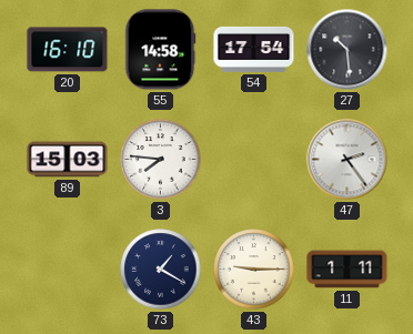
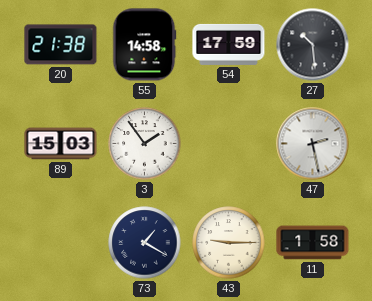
20: 16:10 -> 21:38
54: 17:54 -> 17:59
3: 7:46 -> 1:54
47: 2:24 -> 2:28
11: 1:11 -> 1:58
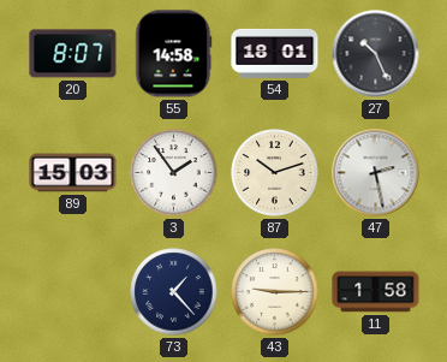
20: 21:38 -> 8:07
54: 17:59 -> 18:01
27: 10:29 -> 10:26
87: none -> 10:12
73: 1:20 -> 1:23
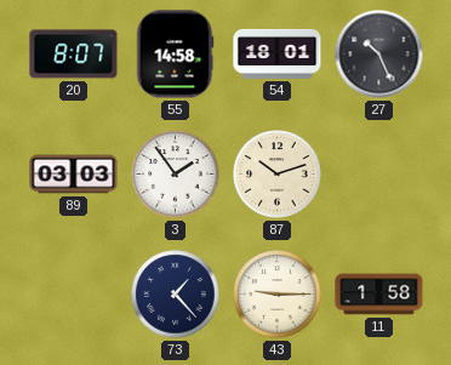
89: 15:03 -> 03:03
47: 2:28 -> none
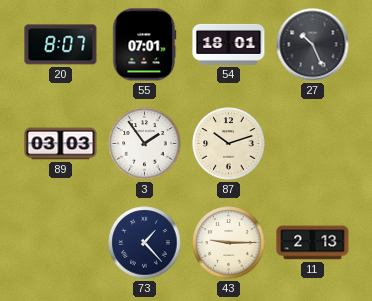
55: 14:58 -> 07:01
11: 1:58 -> 2:13
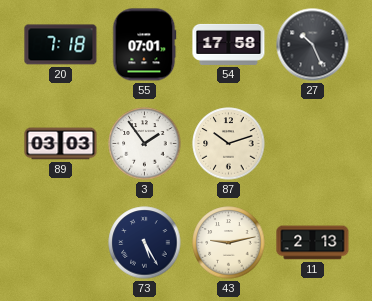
20: 8:07 -> 7:18
54: 18:01 -> 17:58
73: 1:23 -> 5:25
43: 9:15 -> 9:13
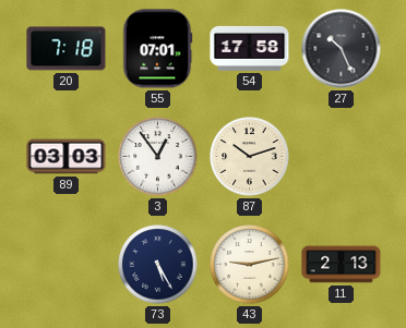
3: 1:54 -> 12:54
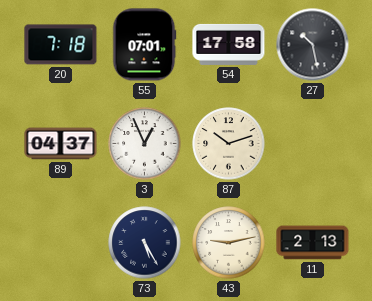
27: 10:26 -> 10:28
89: 03:03 -> 04:37
3: 12:54 -> 12:56
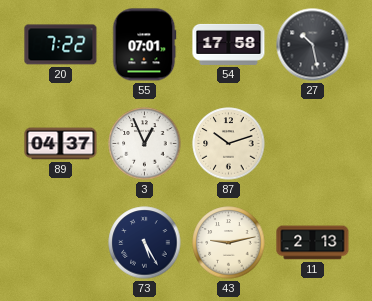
20: 7:18 -> 7:22
